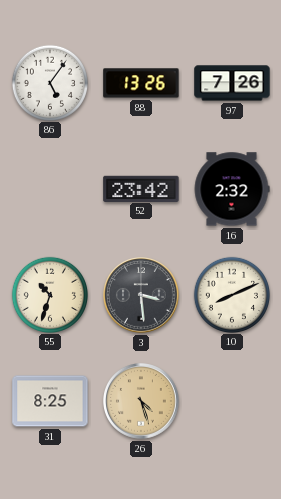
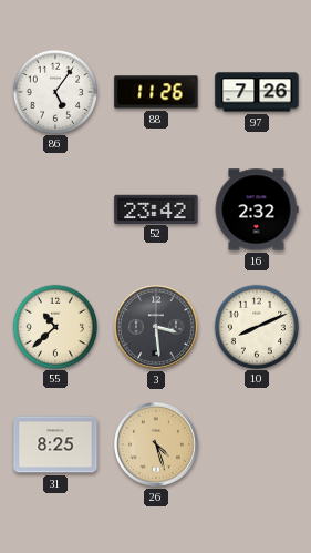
88: 13:26 -> 11:26
55: 10:33 -> 10:38
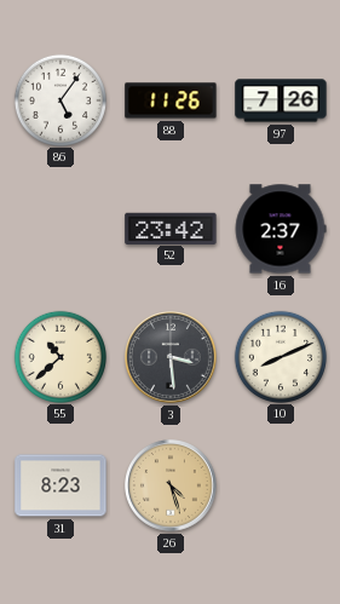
16: 2:32 -> 2:37
31: 8:25 -> 8:23
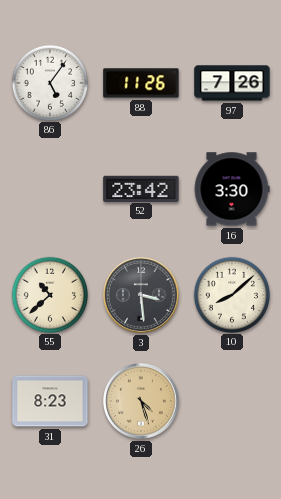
16: 2:37 -> 3:30
10: 8:11 -> 8:08
